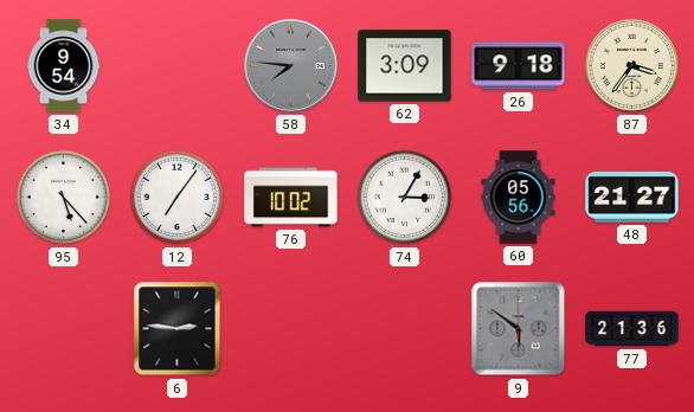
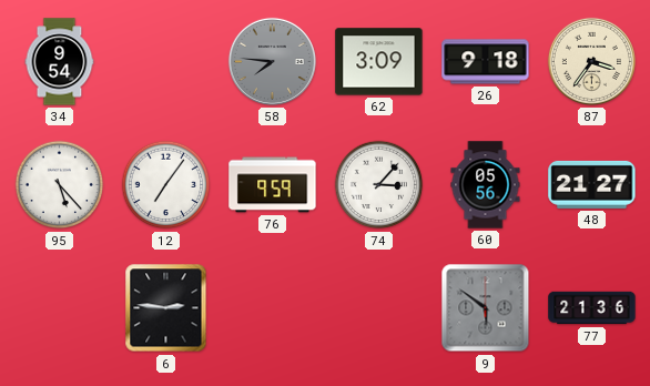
76: 10:02 -> 9:59
74: 3:05 -> 3:07
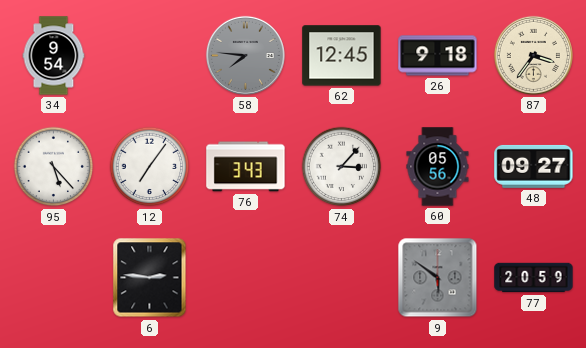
62: 3:09 -> 12:45
76: 9:59 -> 3:43
48: 21:27 -> 09:27
77: 21:36 -> 20:59
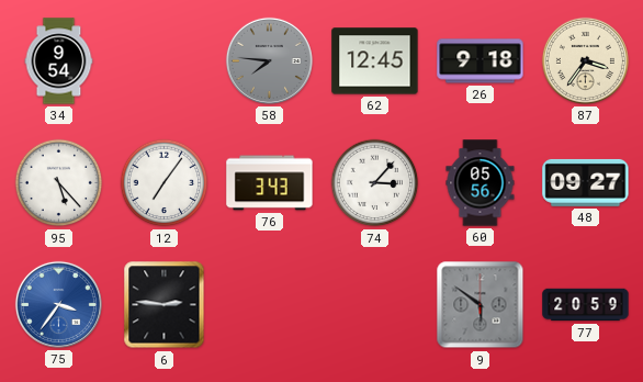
75: none -> 3:36
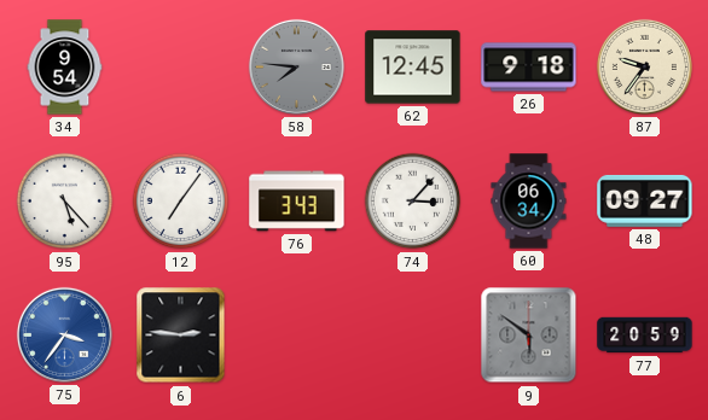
87: 3:36 -> 9:36
60: 05:56 -> 06:34
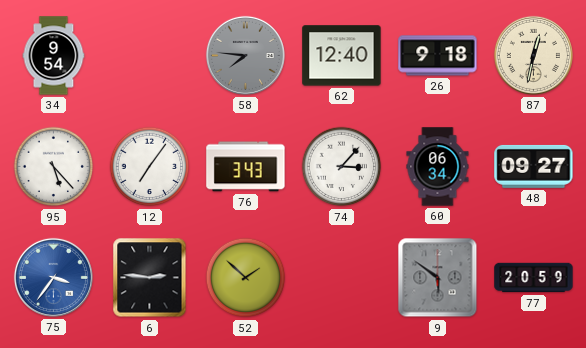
62: 12:45 -> 12:40
87: 9:36 -> 12:32
52: none -> 1:52
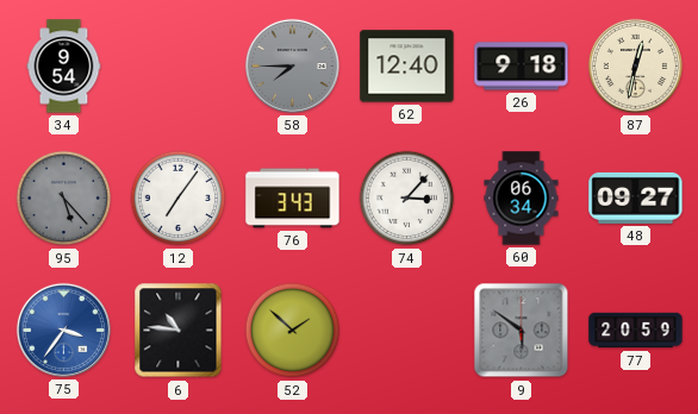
58: 7:46 -> 7:45
95 dial: white -> grey
6: 2:46 -> 10:46
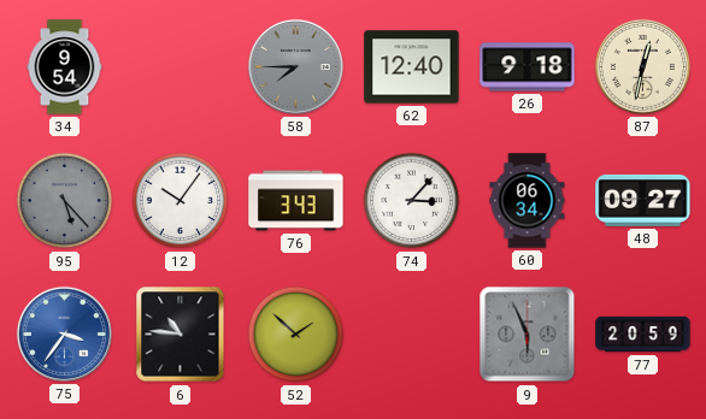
12: 7:06 -> 10:06
9: 5:51 -> 5:56
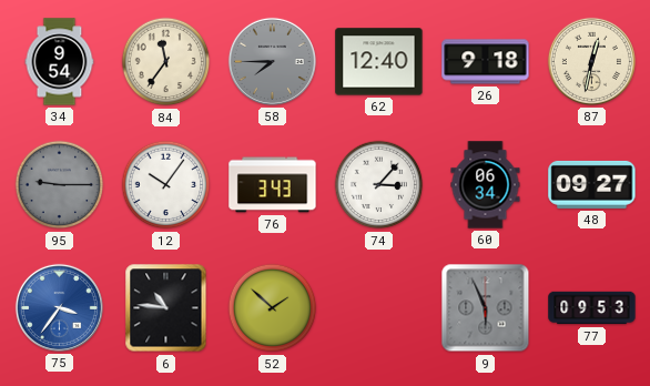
84: none -> 11:36
95: 5:23 -> 9:15
77: 20:59 -> 09:53
